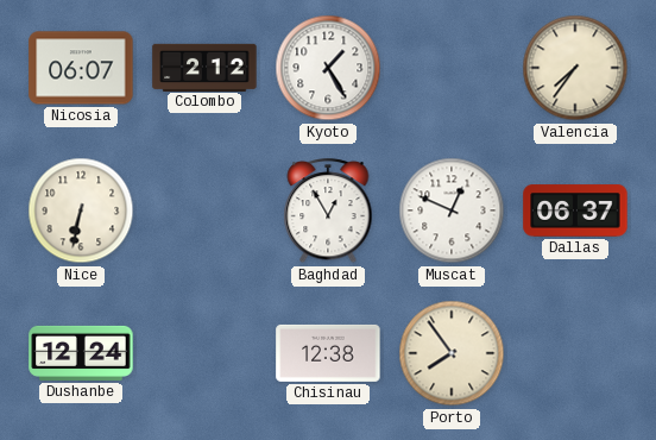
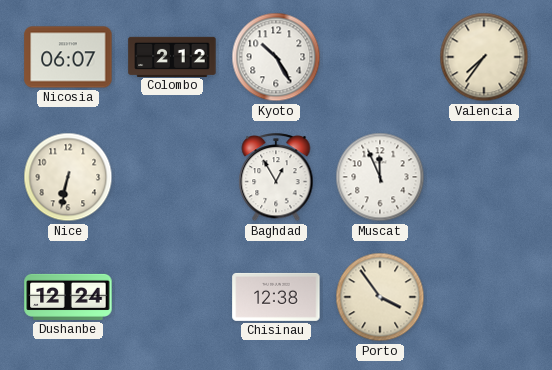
Kyoto: 1:25 -> 10:25
Muscat: 12:49 -> 11:56
Dallas: 06:37 -> none
Porto: 7:54 -> 3:54
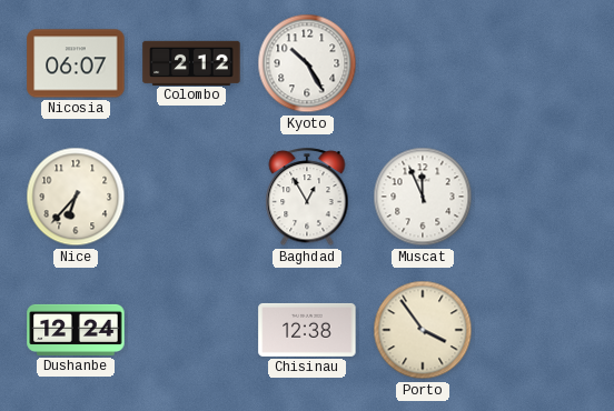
Valencia: 7:36 -> none
Nice: 6:32 -> 6:37
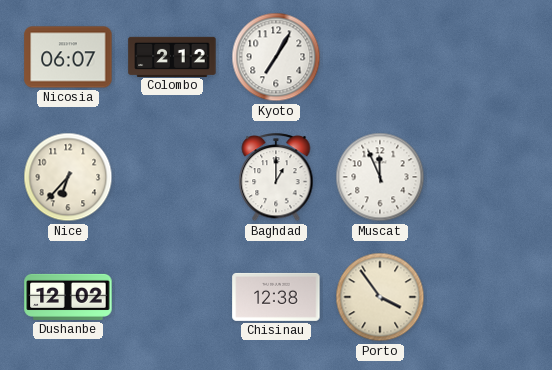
Kyoto: 10:25 -> 7:05
Baghdad: 12:55 -> 1:00
Dushanbe: 12:24 -> 12:02
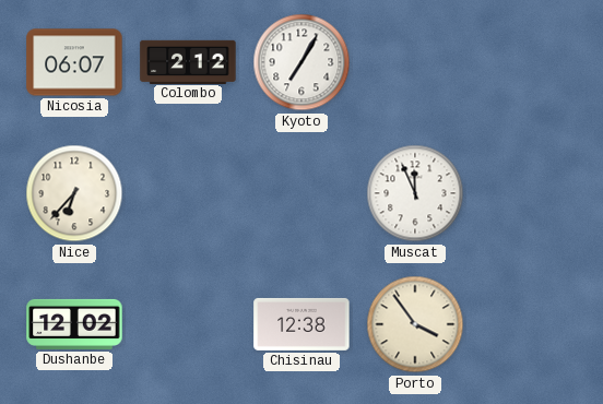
Baghdad: 1:00 -> none
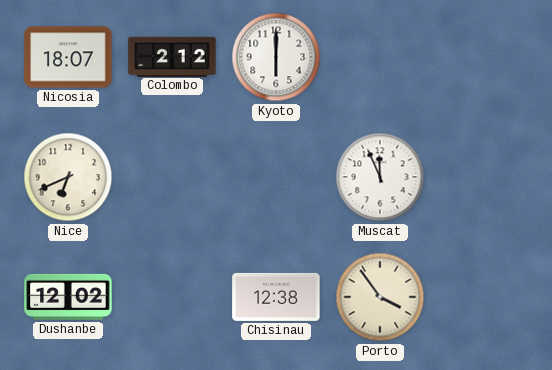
Nicosia: 06:07 -> 18:07
Kyoto: 7:05 -> 6:00
Nice: 6:37 -> 6:41
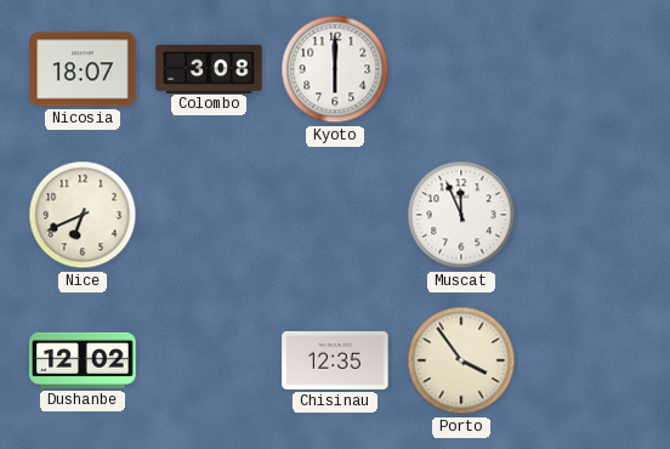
Colombo: 2:12 -> 3:08
Chisinau: 12:38 -> 12:35
